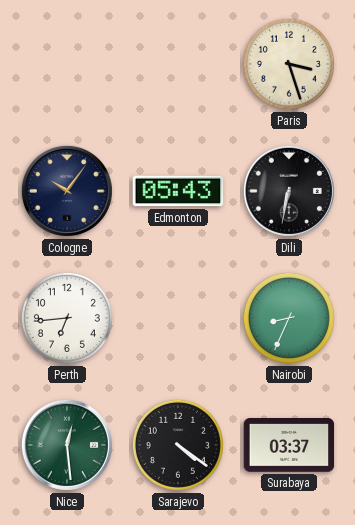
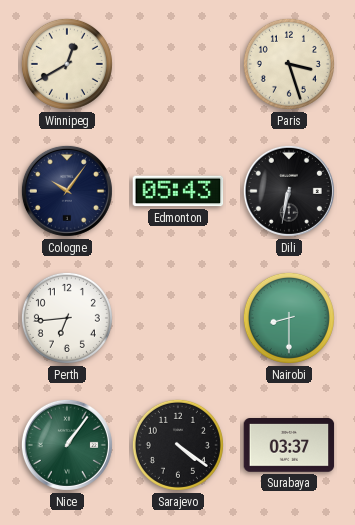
Winnipeg: none -> 12:40
Nairobi: 8:34 -> 8:30
Nice: 12:29 -> 1:06
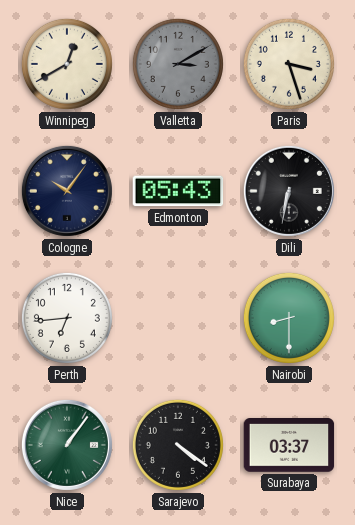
Valletta: none -> 3:10
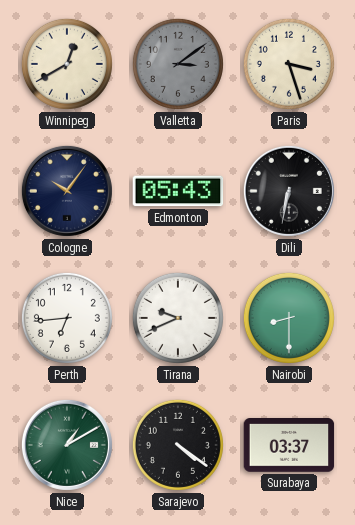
Valletta: 3:10 -> 3:09
Tirana: none -> 9:41
Nice: 1:06 -> 1:10
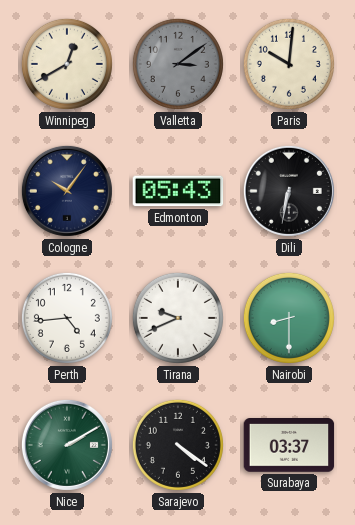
Paris: 3:27 -> 10:01
Perth: 6:44 -> 4:44
Nice: 1:10 -> 2:10
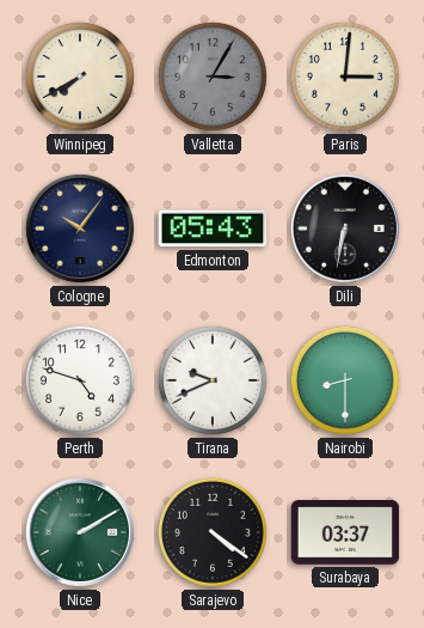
Winnipeg: 12:40 -> 7:40
Valletta: 3:09 -> 3:05
Paris: 10:01 -> 3:01
Perth: 4:44 -> 4:48
